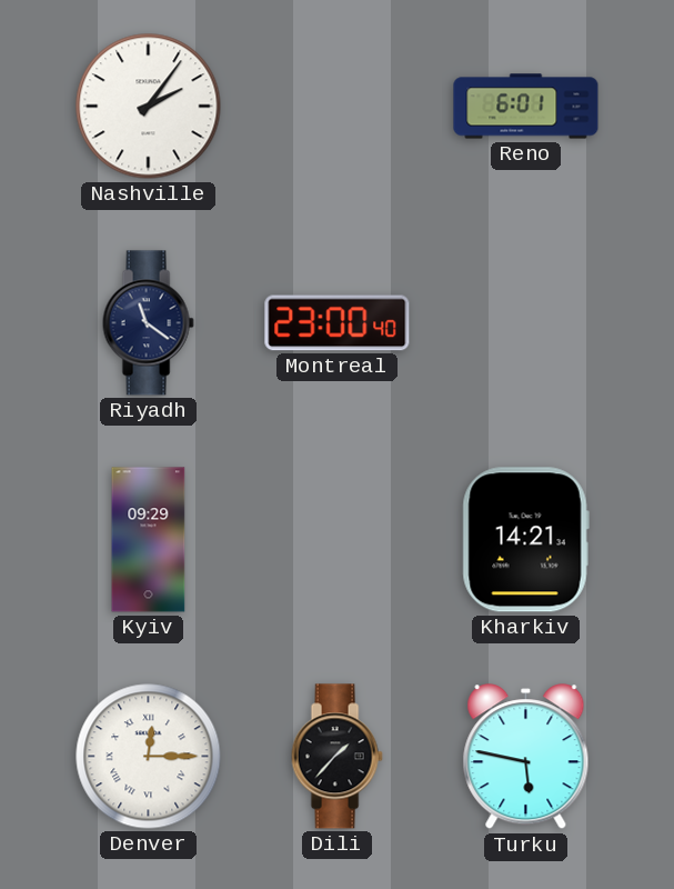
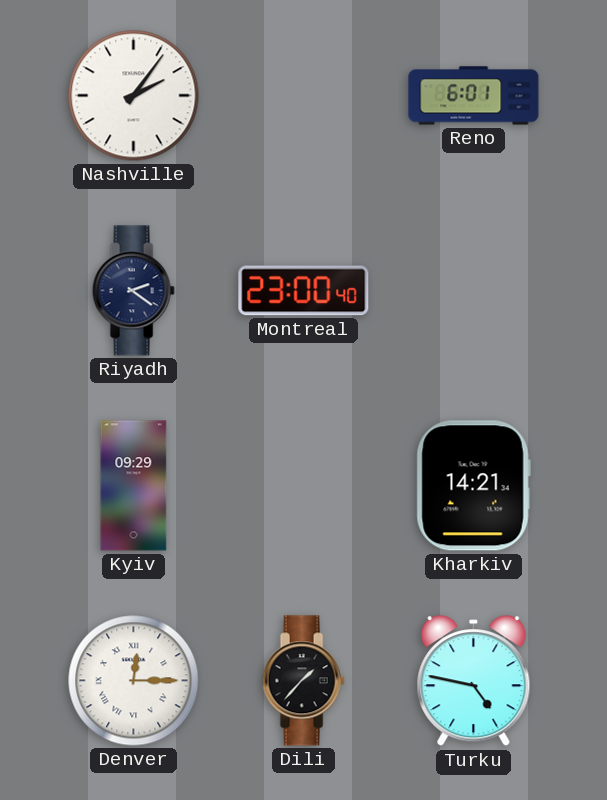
Riyadh: 11:21 -> 2:21
Turku: 5:47 -> 4:47
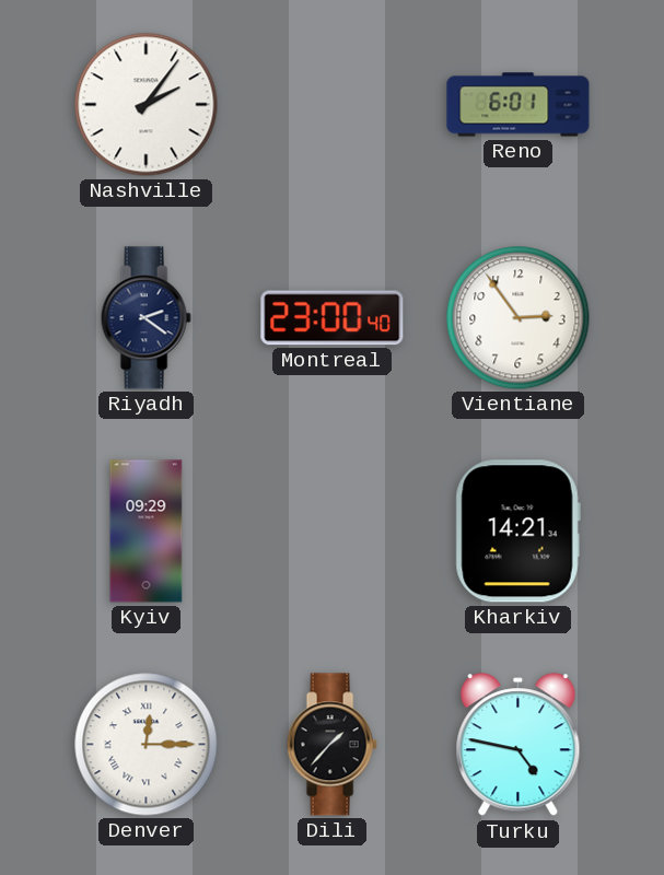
Vientiane: none -> 2:54
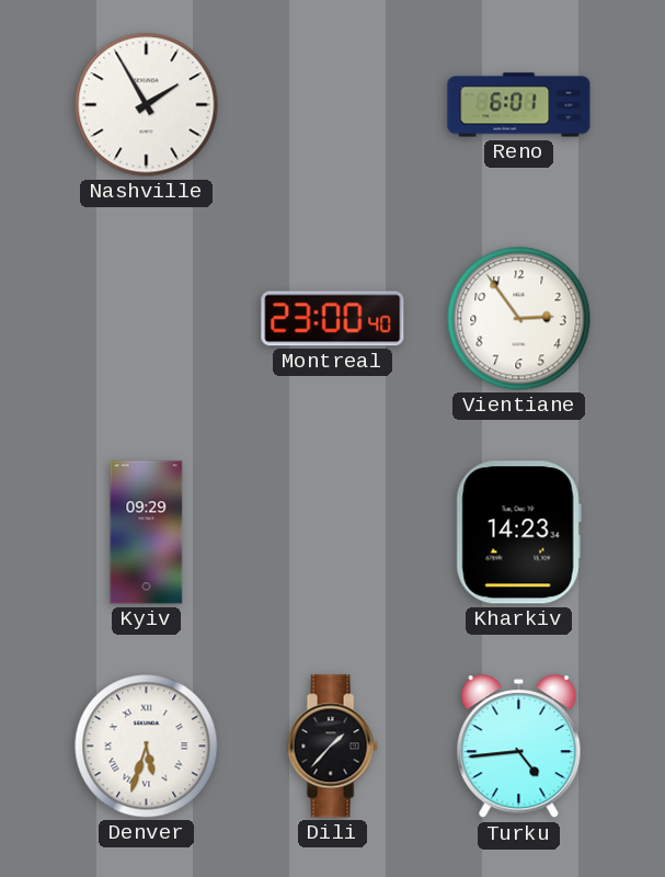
Nashville: 2:06 -> 1:55
Riyadh: 2:21 -> none
Kharkiv: 14:21 -> 14:23
Denver: 12:15 -> 5:33
Turku: 4:47 -> 4:44
